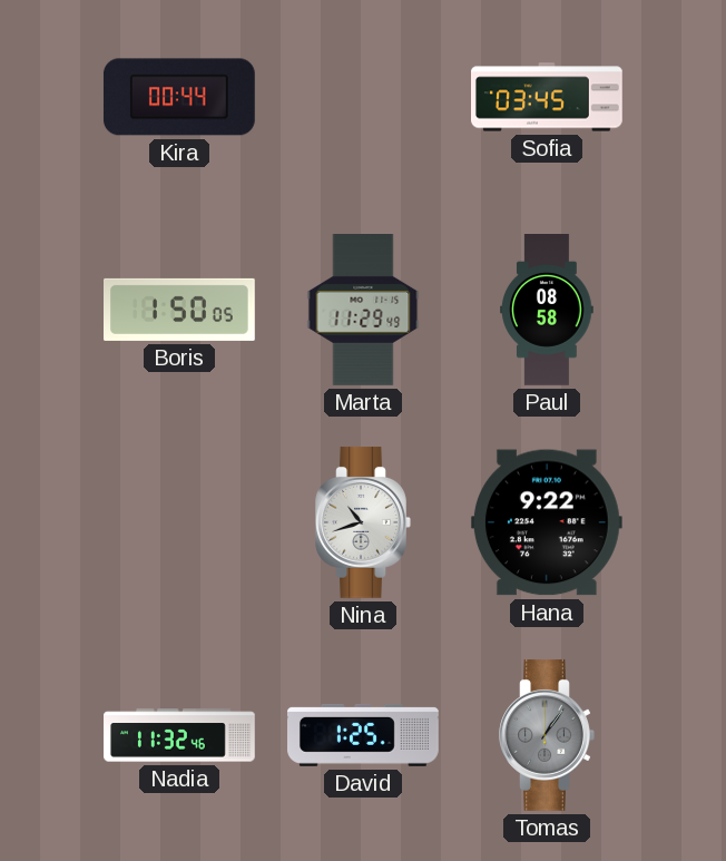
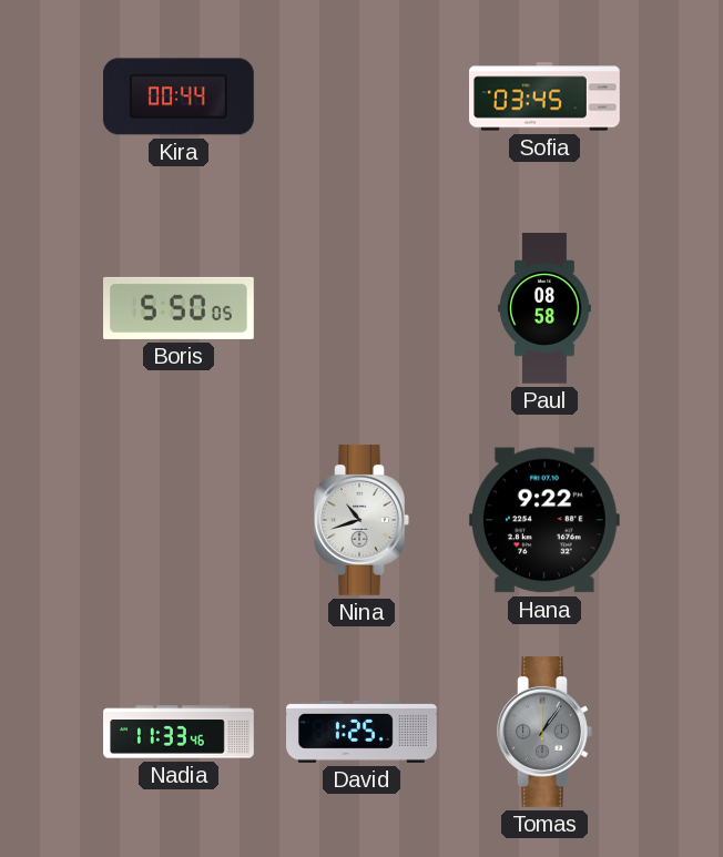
Boris: 1:50 -> 5:50
Marta: 11:29 -> none
Nadia: 11:32 -> 11:33
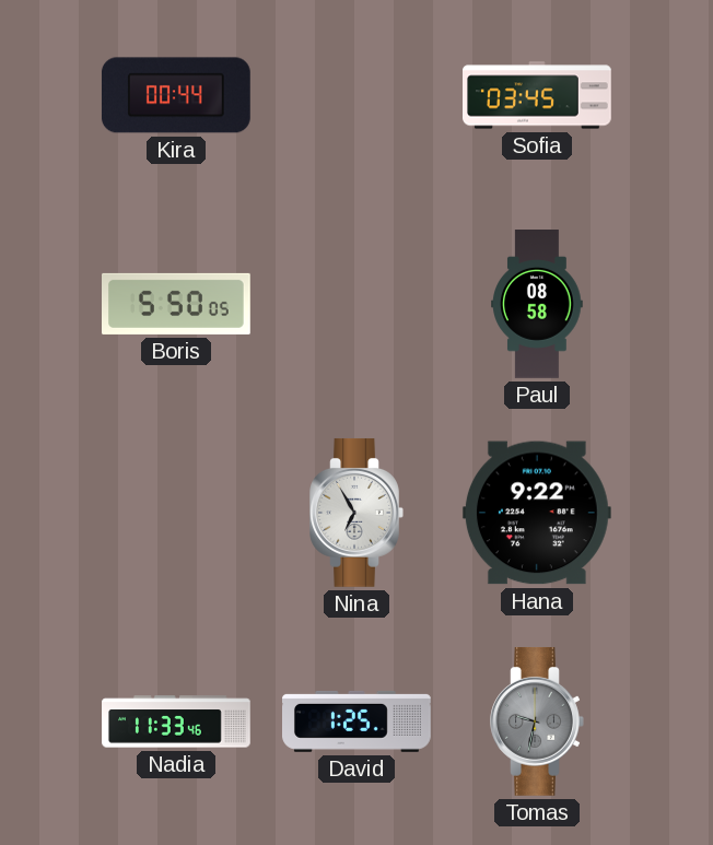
Nina: 10:42 -> 6:55
Tomas: 1:06 -> 9:32
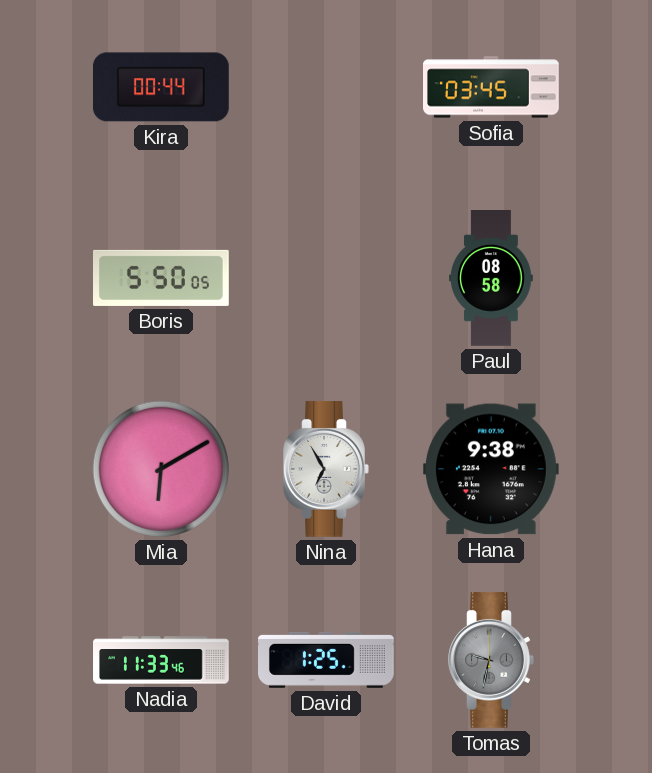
Mia: none -> 6:10
Hana: 9:22 -> 9:38
